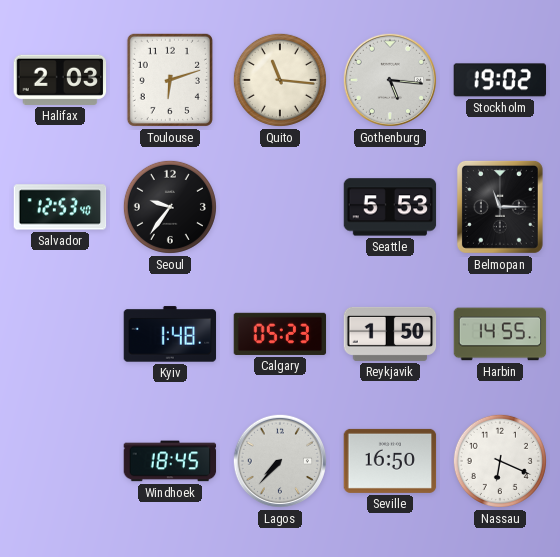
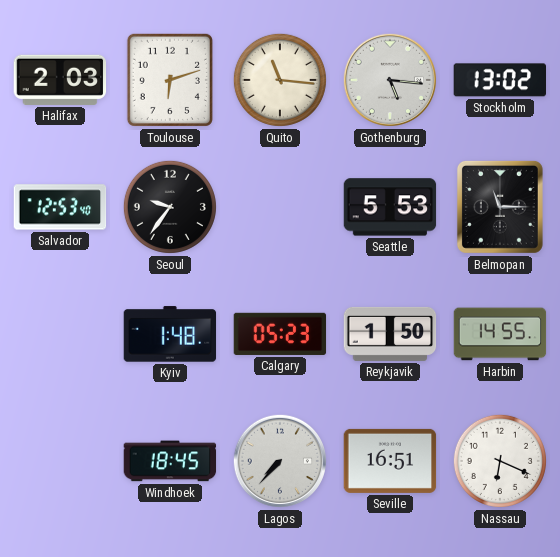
Stockholm: 19:02 -> 13:02
Seville: 16:50 -> 16:51
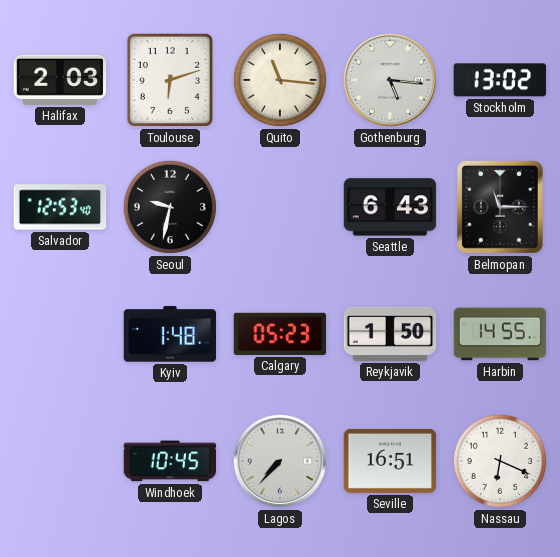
Seoul: 9:36 -> 9:32
Seattle: 5:53 -> 6:43
Windhoek: 18:45 -> 10:45
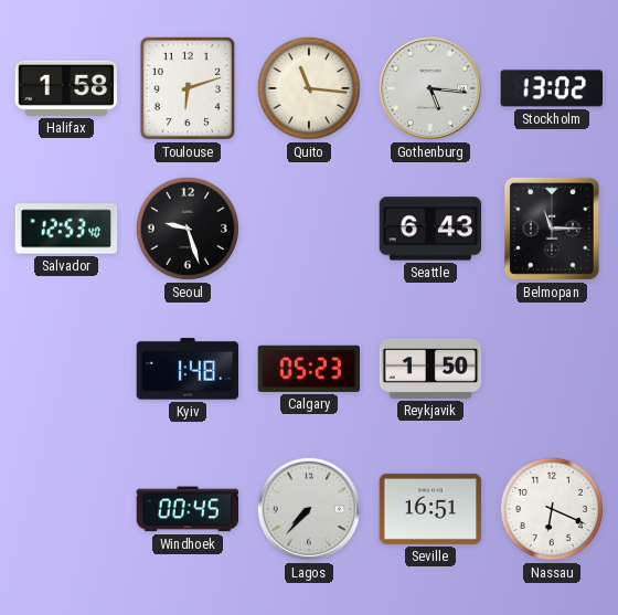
Halifax: 2:03 -> 1:58
Seoul: 9:32 -> 9:27
Harbin: 14:55 -> none
Windhoek: 10:45 -> 00:45
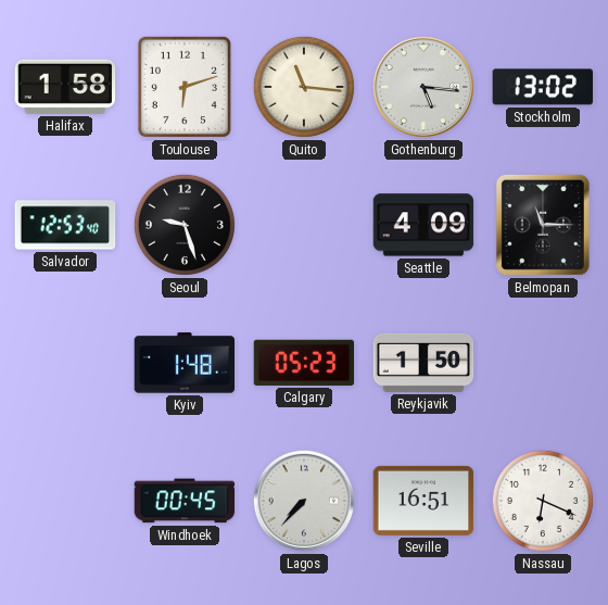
Seattle: 6:43 -> 4:09
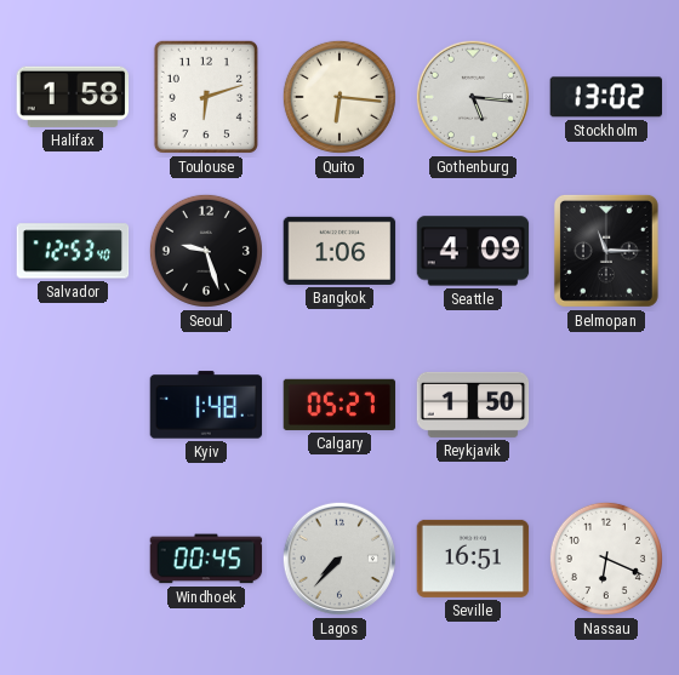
Quito: 11:16 -> 6:16
Bangkok: none -> 1:06
Calgary: 05:23 -> 05:27
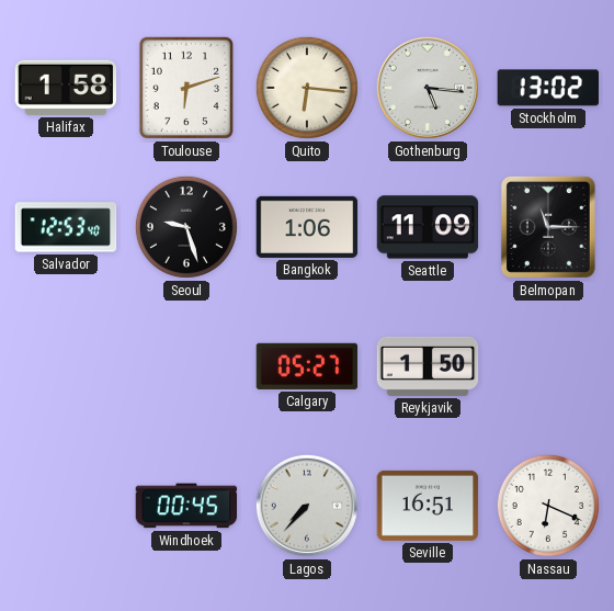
Seattle: 4:09 -> 11:09
Kyiv: 1:48 -> none
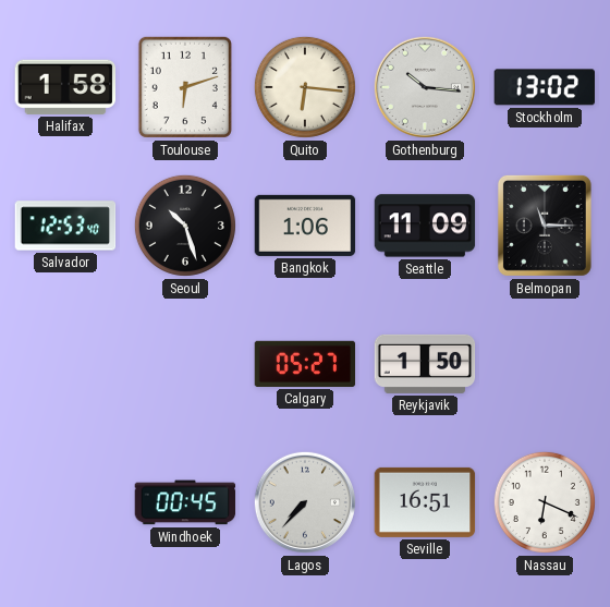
Gothenburg: 5:16 -> 10:16
Seoul: 9:27 -> 10:27
